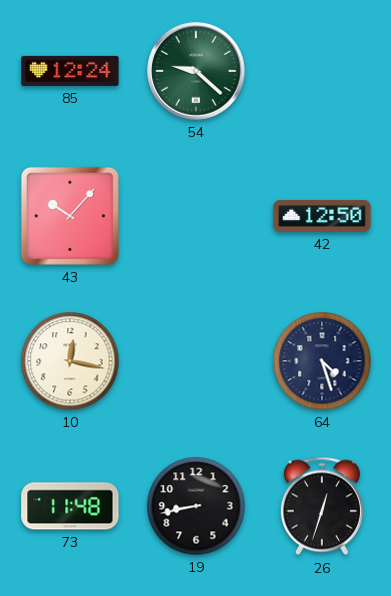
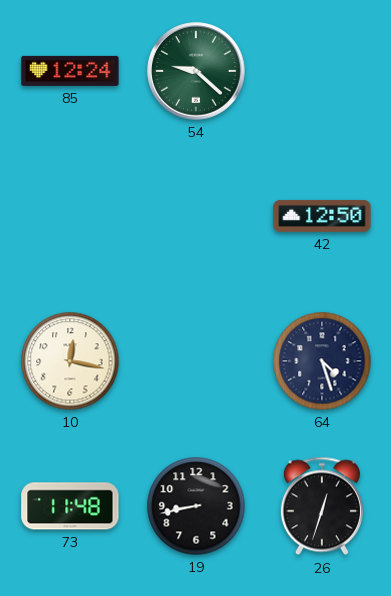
43: 10:07 -> none
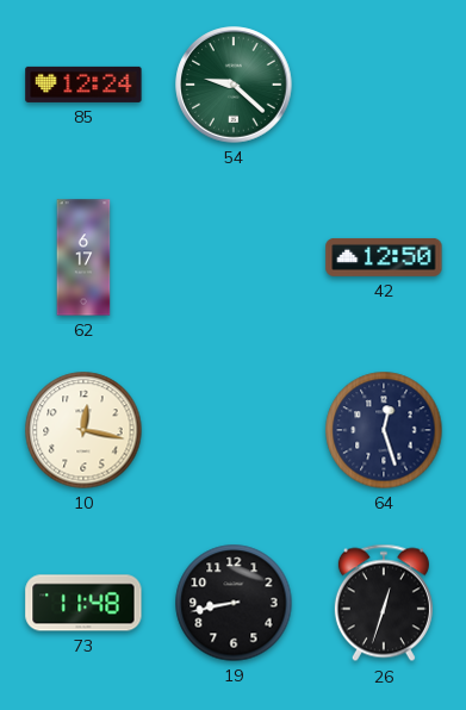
62: none -> 6:17
64: 4:27 -> 12:27
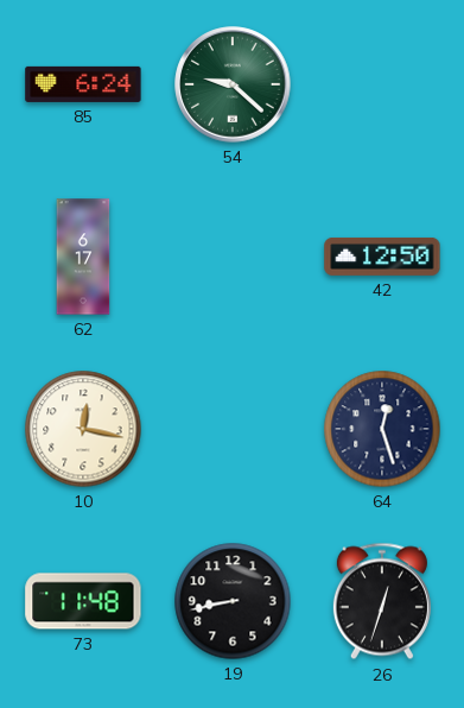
85: 12:24 -> 6:24
